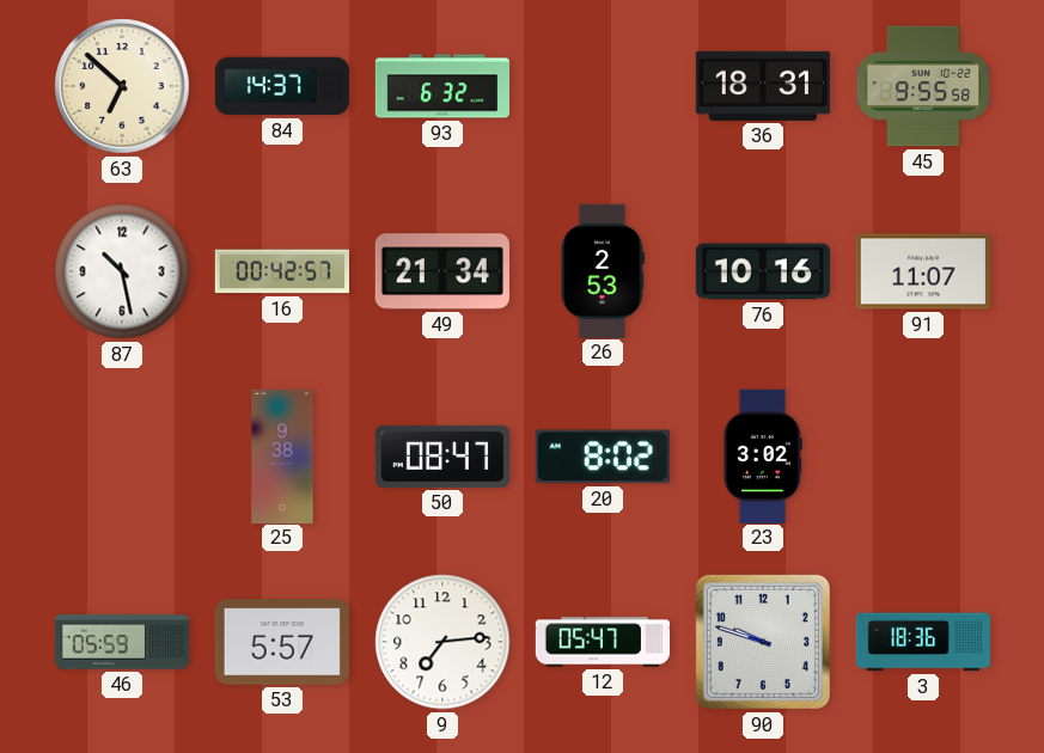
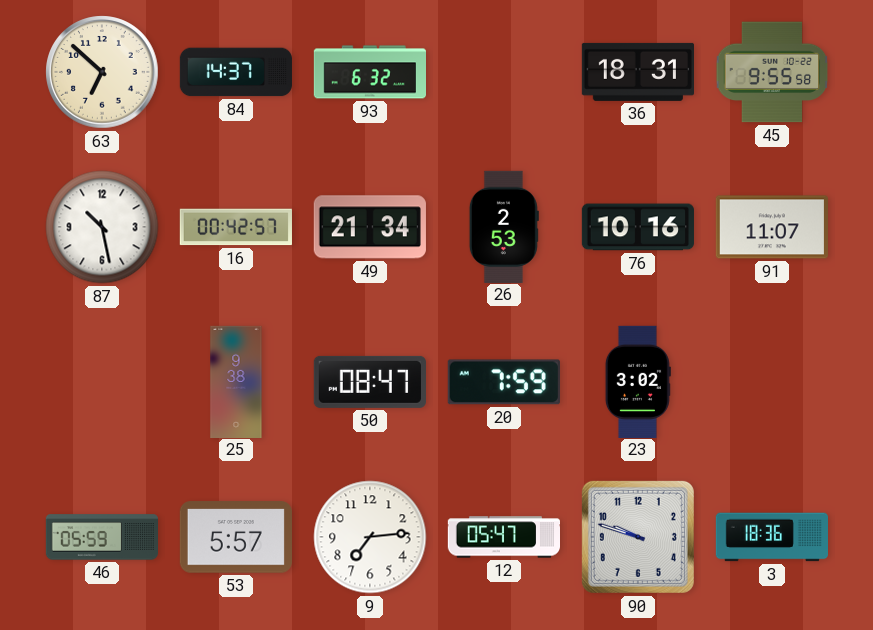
20: 8:02 -> 7:59
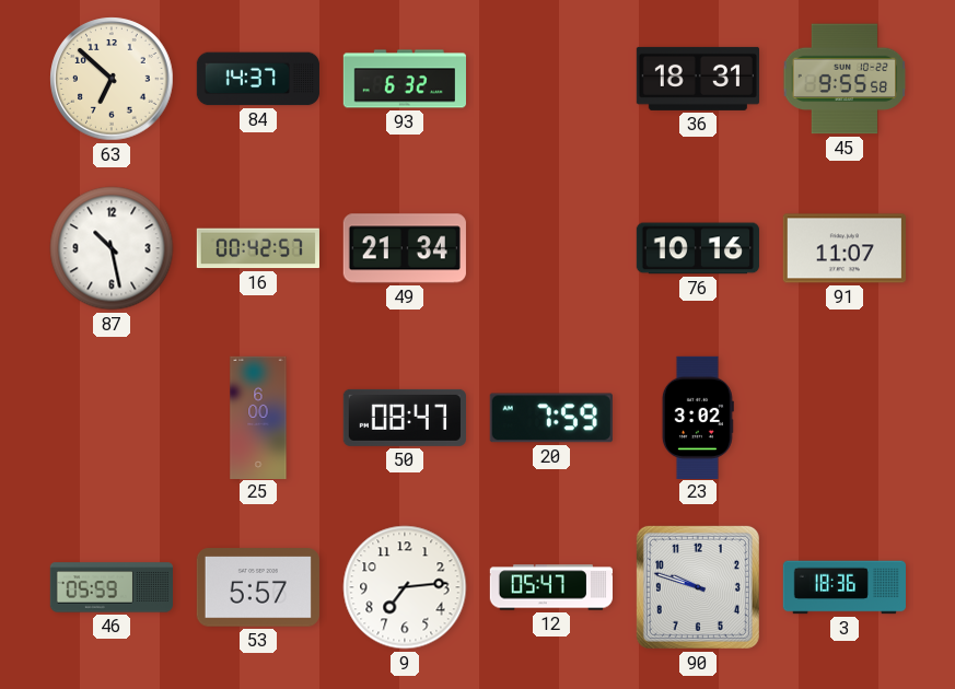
26: 2:53 -> none
25: 9:38 -> 6:00
